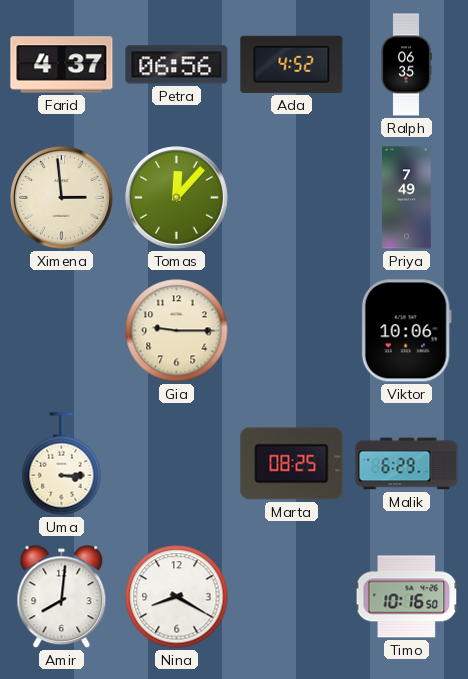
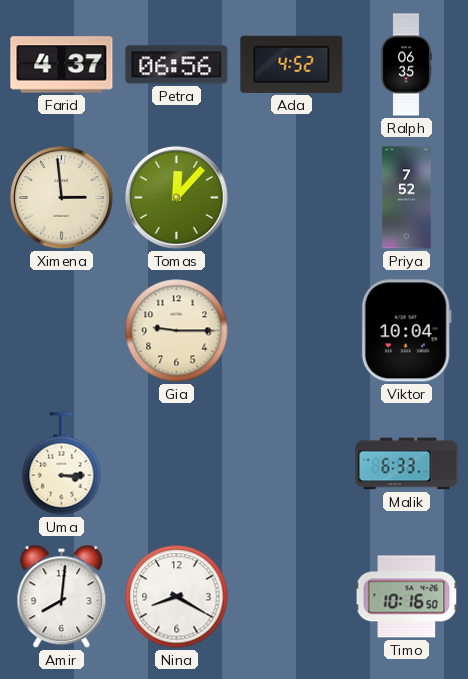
Priya: 7:49 -> 7:52
Viktor: 10:06 -> 10:04
Marta: 08:25 -> none
Malik: 6:29 -> 6:33
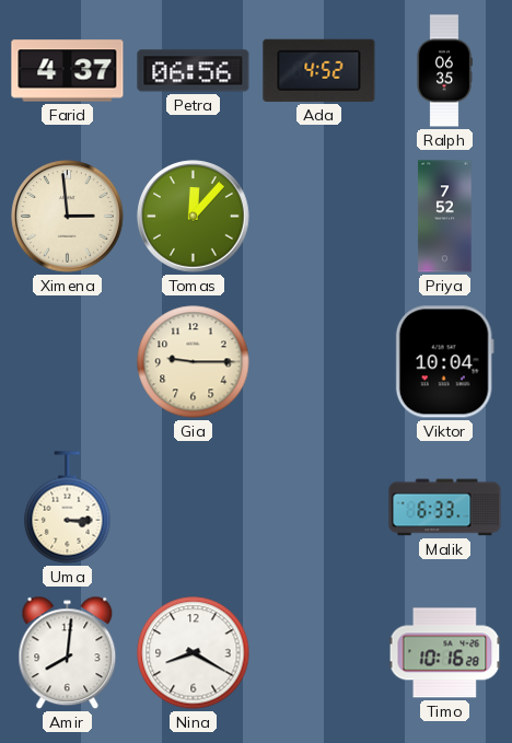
Timo: 10:16:50 -> 10:16:28
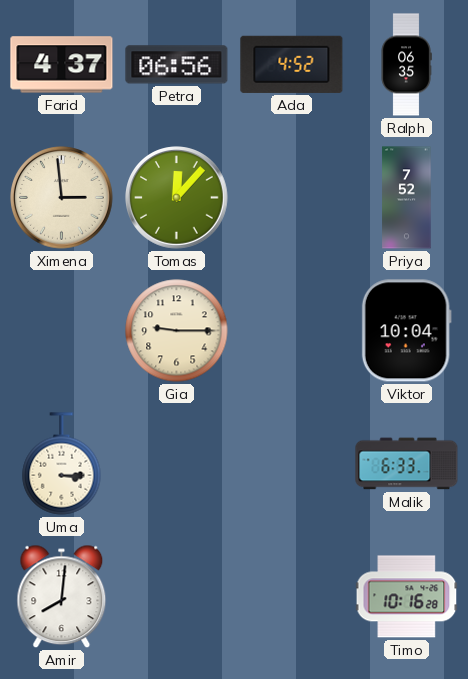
Nina: 8:20 -> none
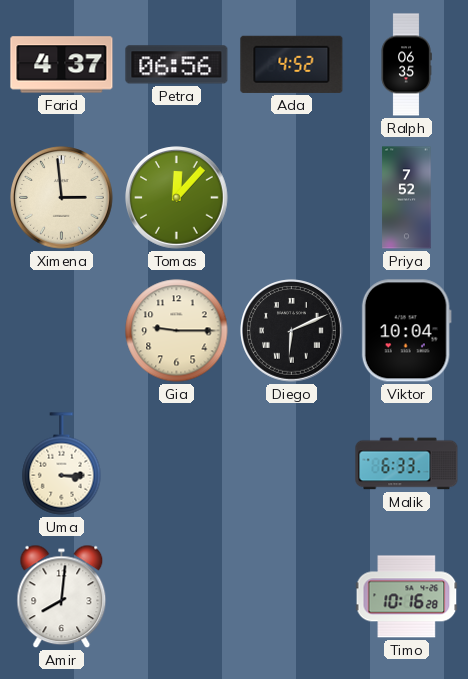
Diego: none -> 6:11
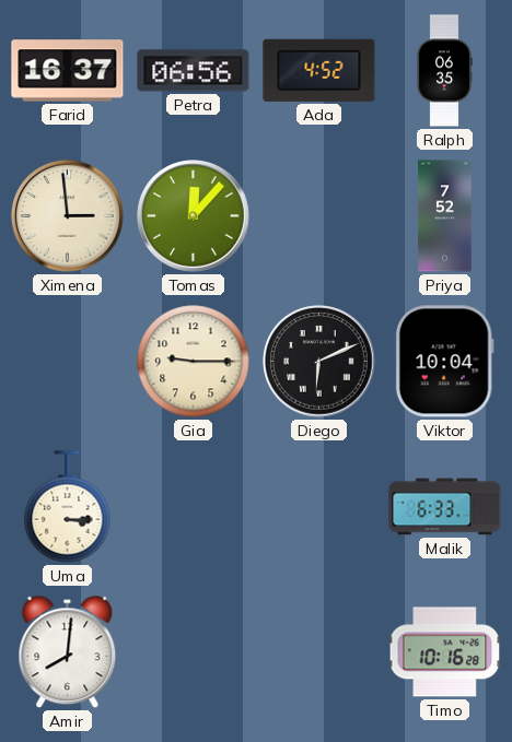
Farid: 4:37 -> 16:37
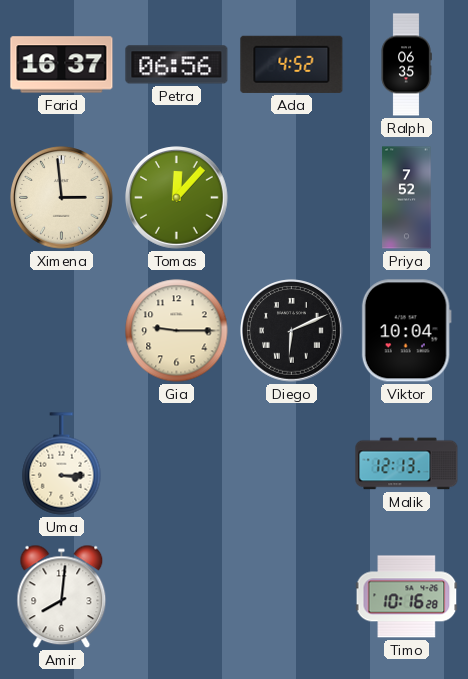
Malik: 6:33 -> 12:13
